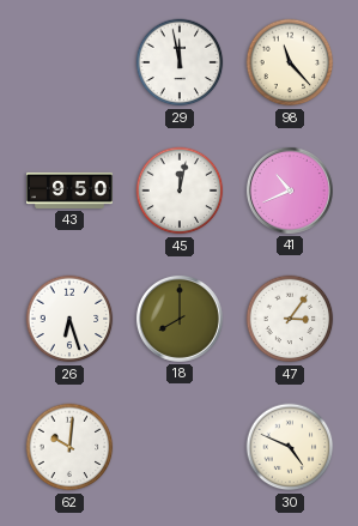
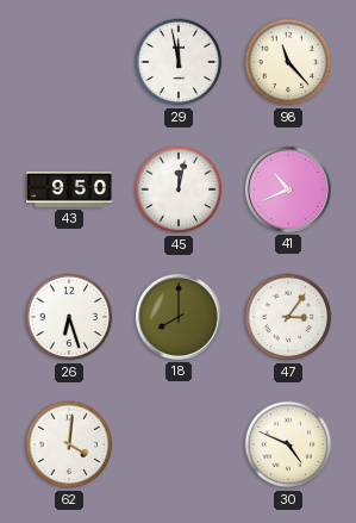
62: 10:01 -> 4:01
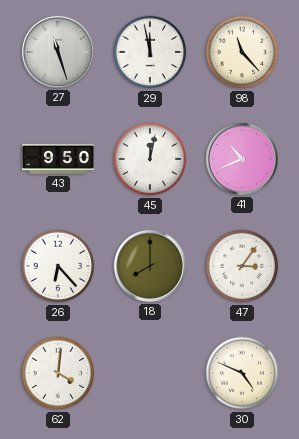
27: none -> 11:27
26: 6:27 -> 6:23
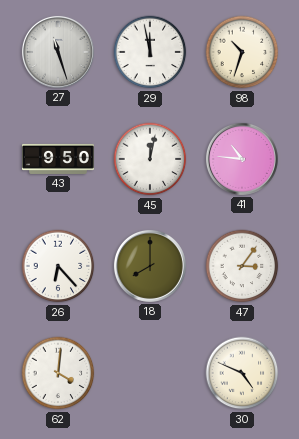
98: 11:23 -> 10:33
41: 10:41 -> 10:46
